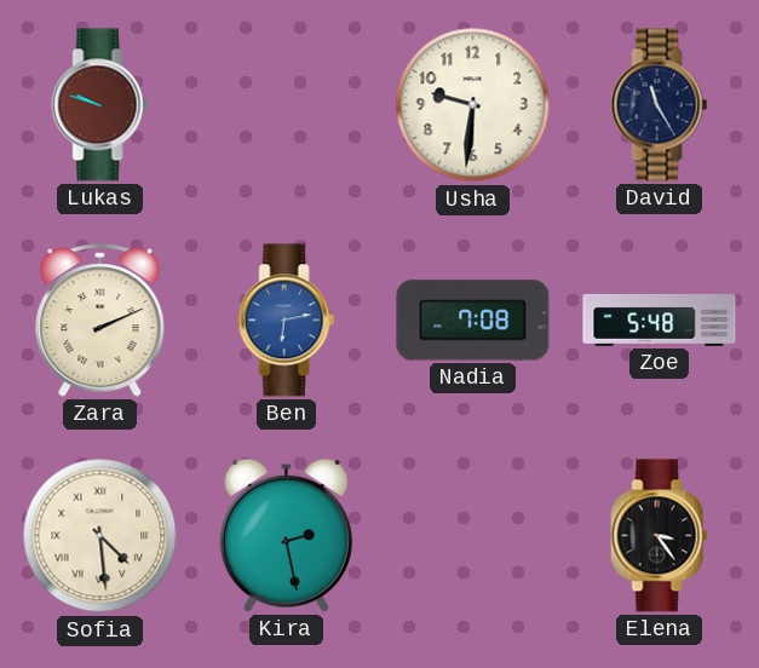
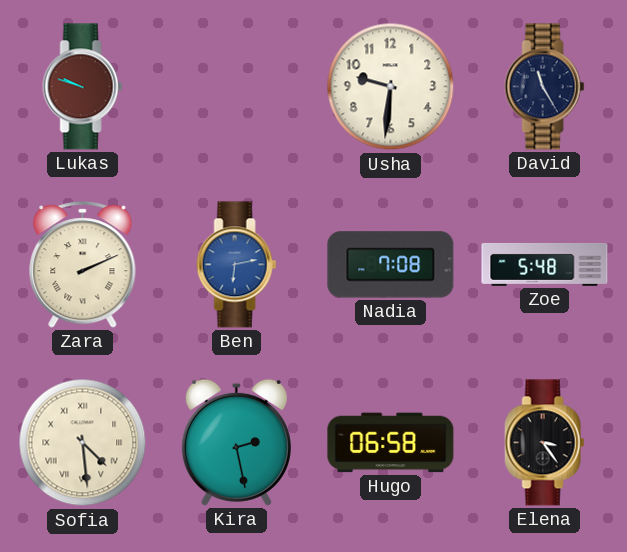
Hugo: none -> 06:58
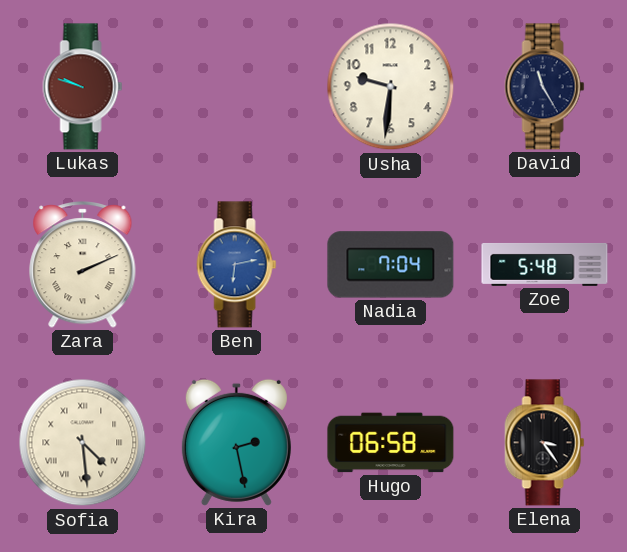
Nadia: 7:08 -> 7:04
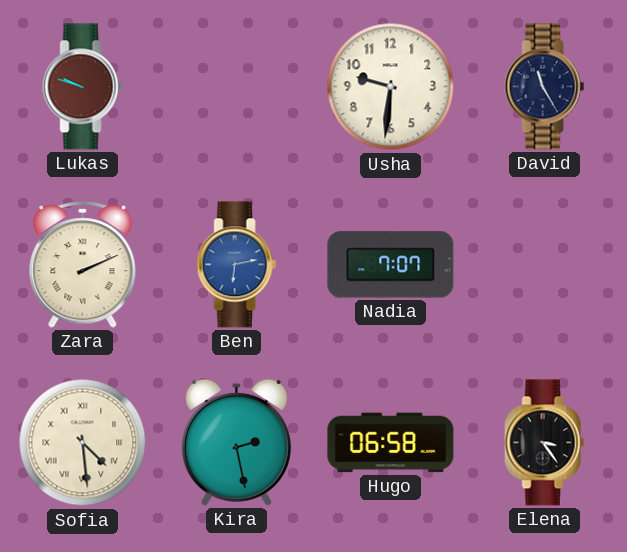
Nadia: 7:04 -> 7:07
Zoe: 5:48 -> none
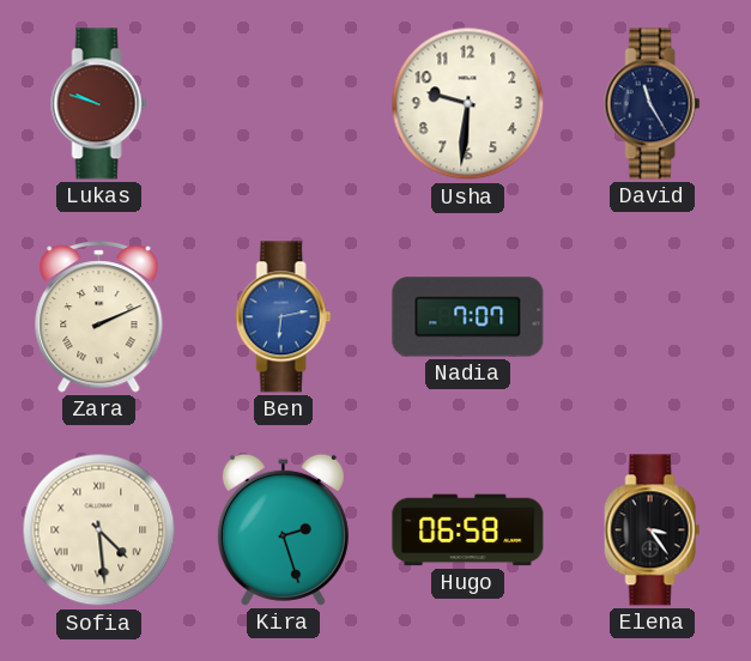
Kira: 2:28 -> 2:27
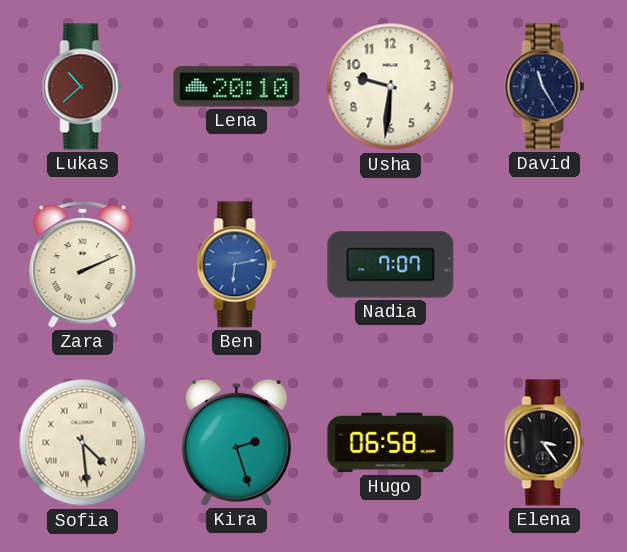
Lukas: 9:48 -> 10:38
Lena: none -> 20:10
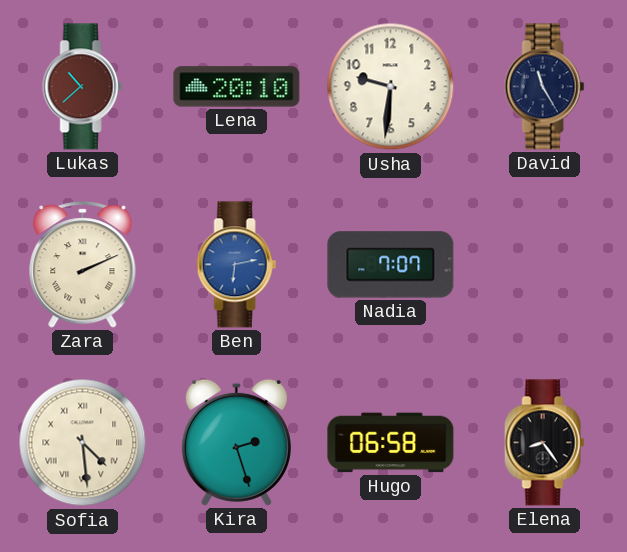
Elena: 3:24 -> 8:24
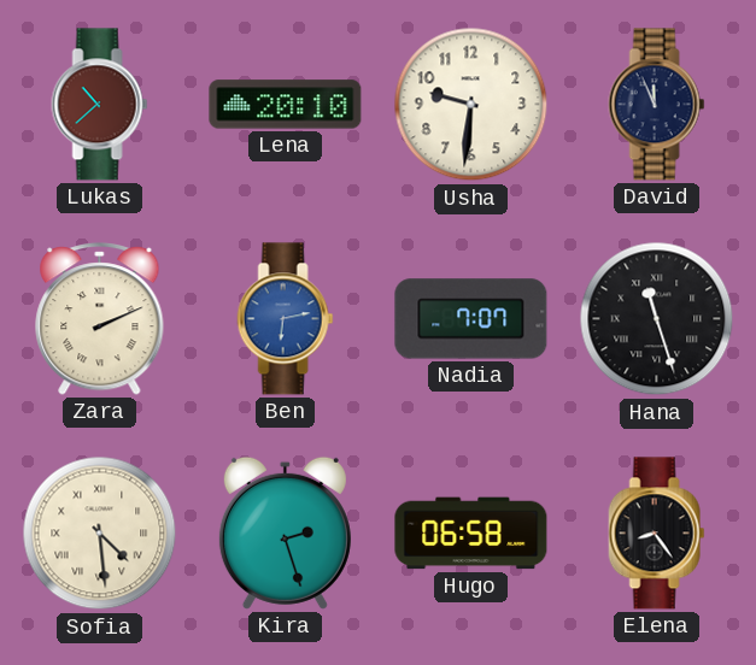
David: 11:25 -> 11:56
Hana: none -> 11:27
